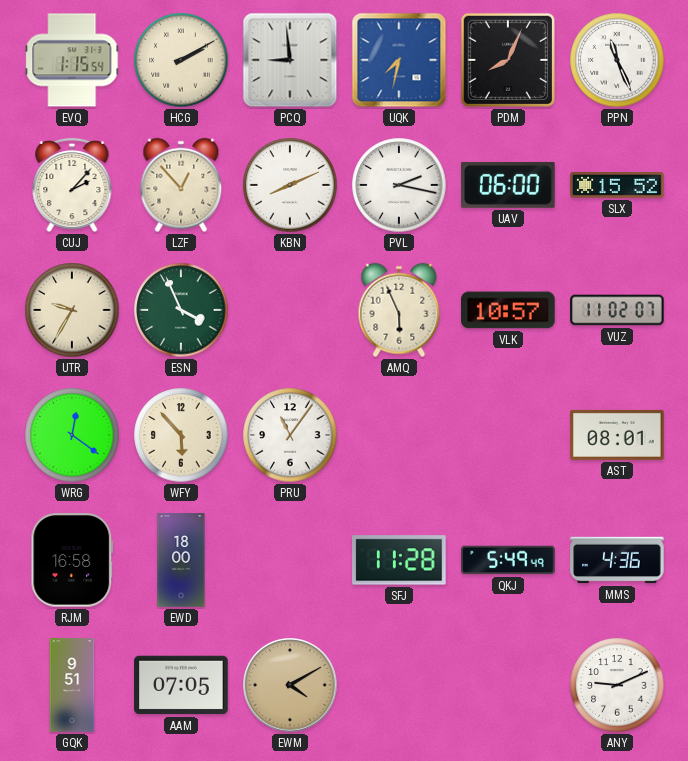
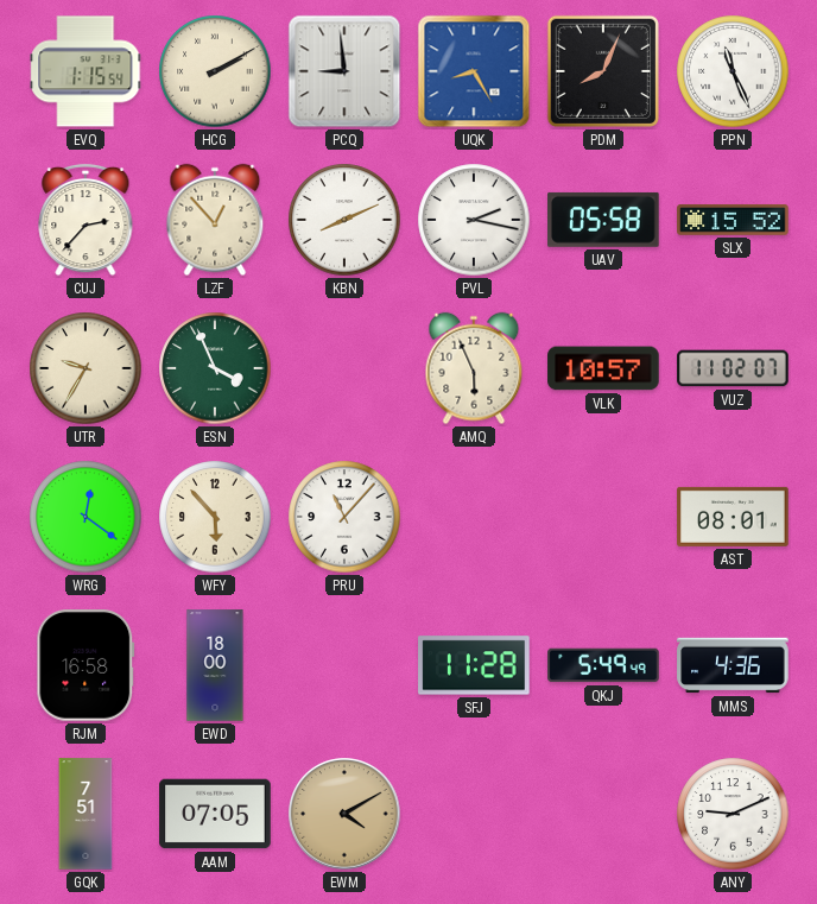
UQK: 7:32 -> 8:25
CUJ: 2:07 -> 2:37
UAV: 06:00 -> 05:58
PRU: 11:06 -> 11:07
GQK: 9:51 -> 7:51
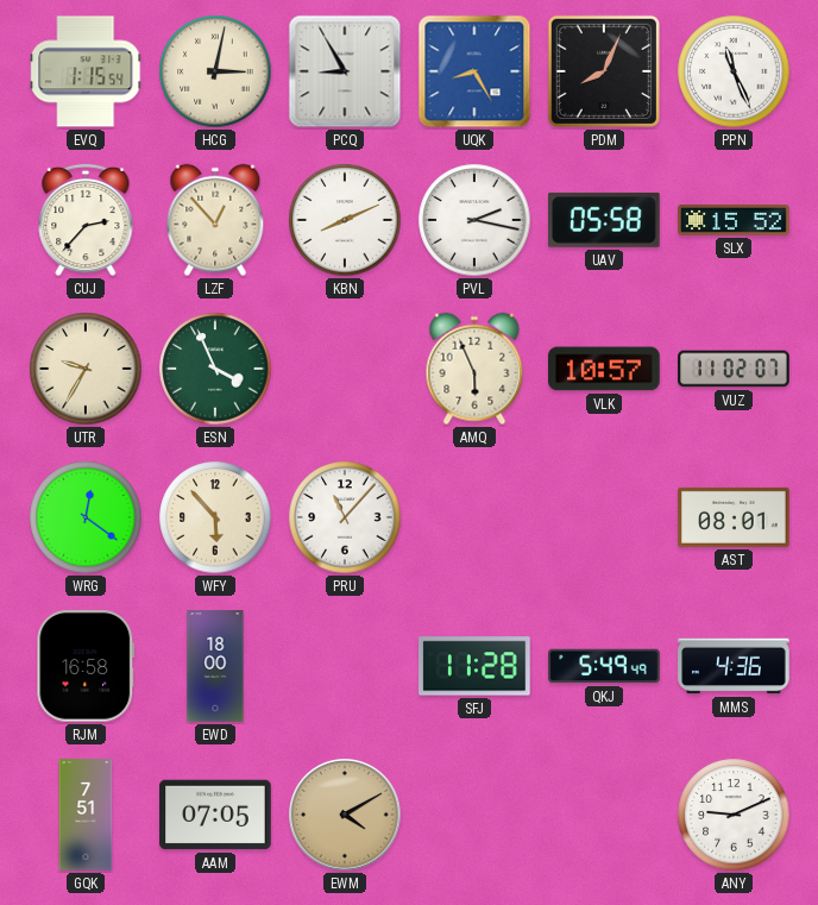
HCG: 2:10 -> 3:02
PCQ: 8:59 -> 8:55
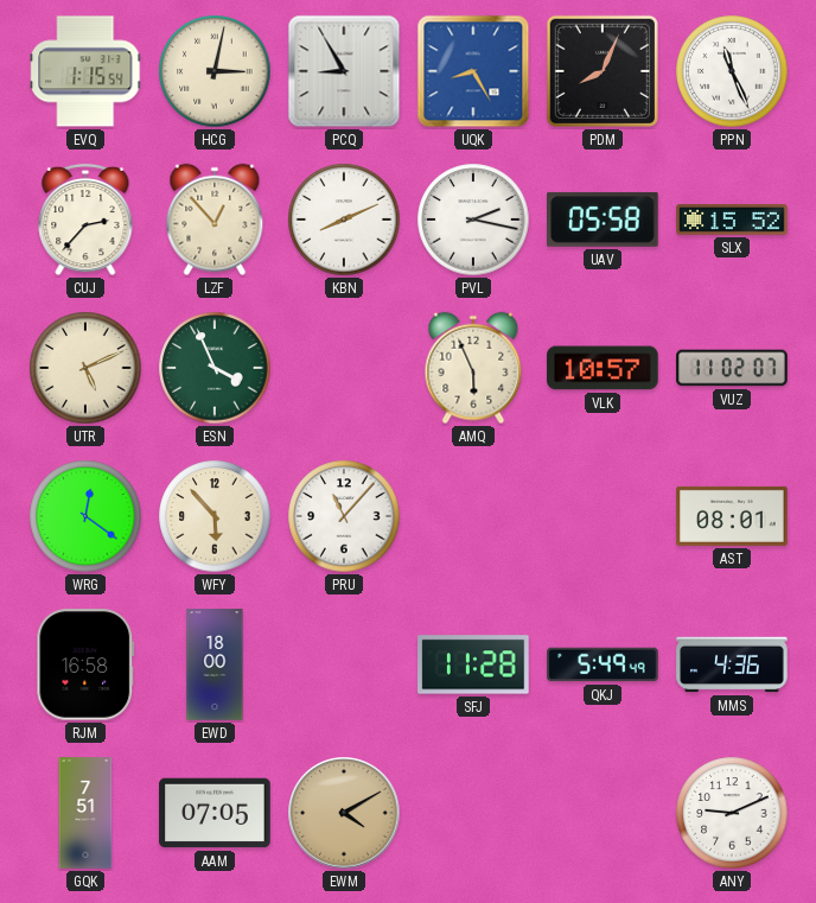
UTR: 9:35 -> 5:11
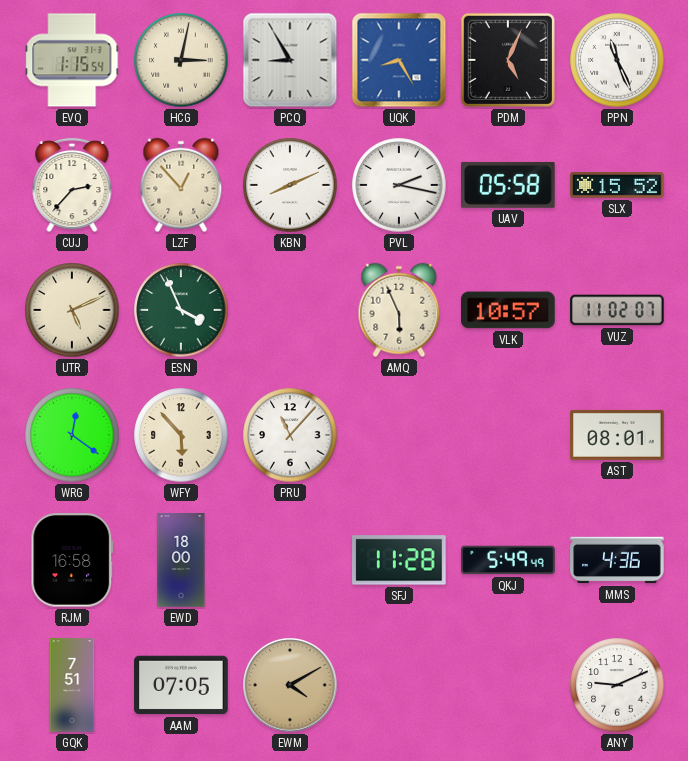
PDM: 8:04 -> 5:04
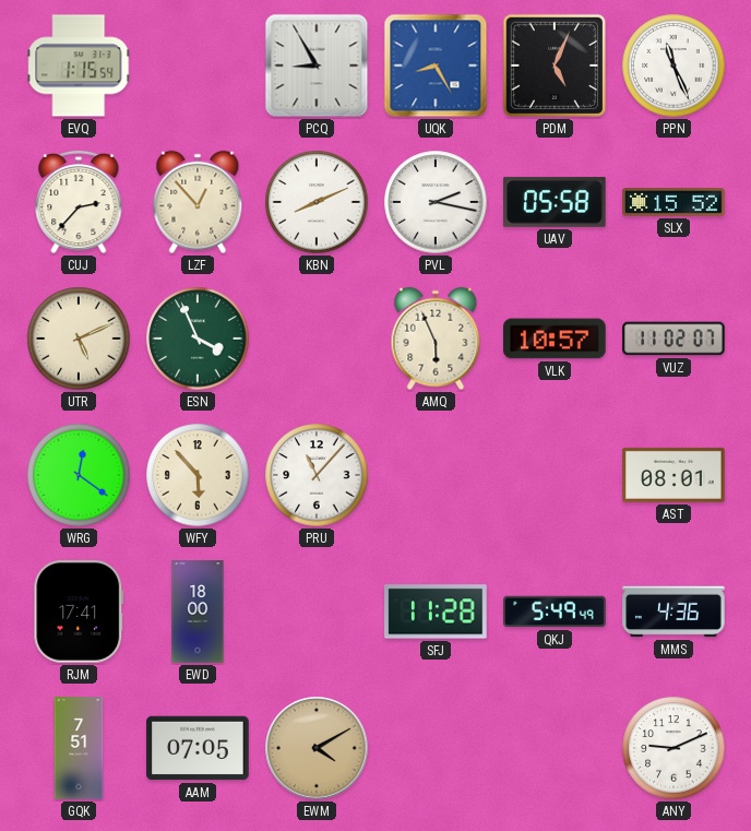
HCG: 3:02 -> none
RJM: 16:58 -> 17:41
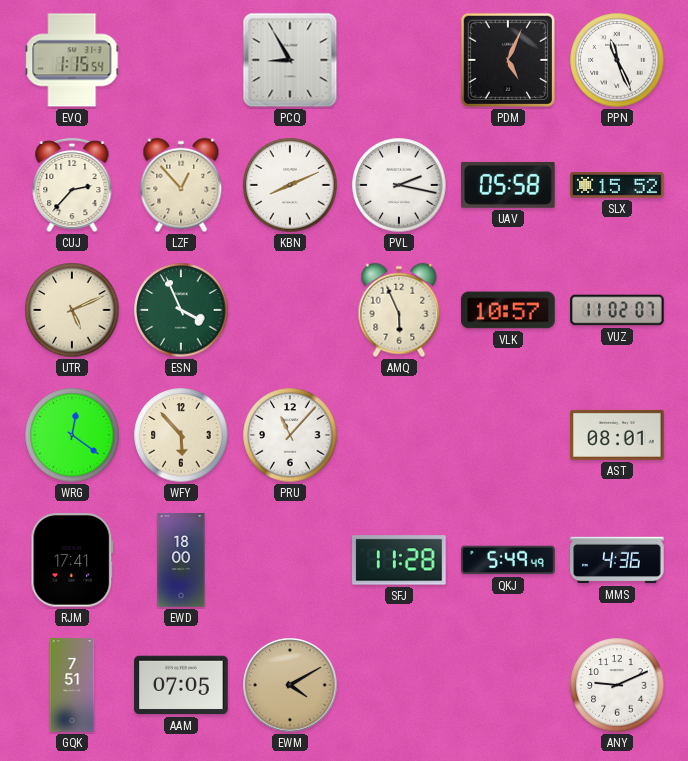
UQK: 8:25 -> none
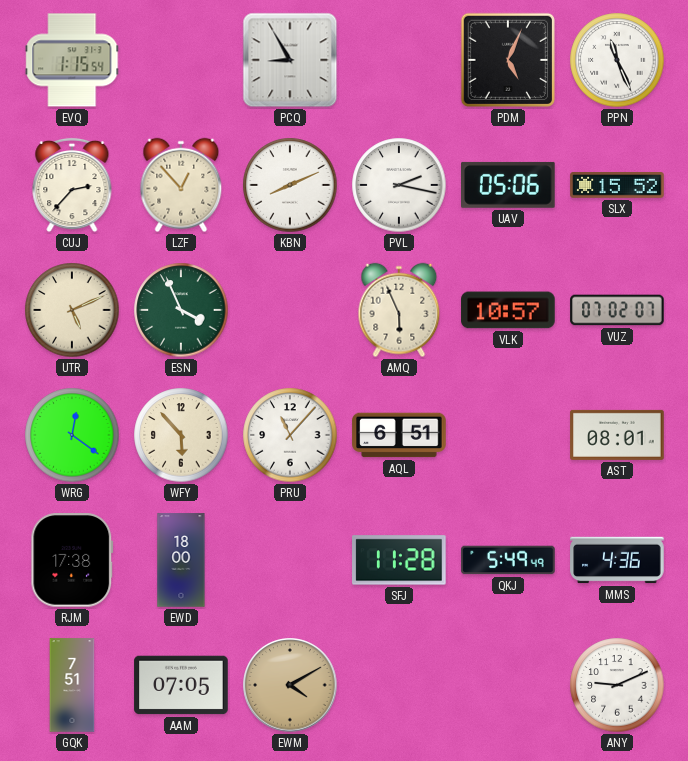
UAV: 05:58 -> 05:06
VUZ: 11:02 -> 07:02
AQL: none -> 6:51
RJM: 17:41 -> 17:38
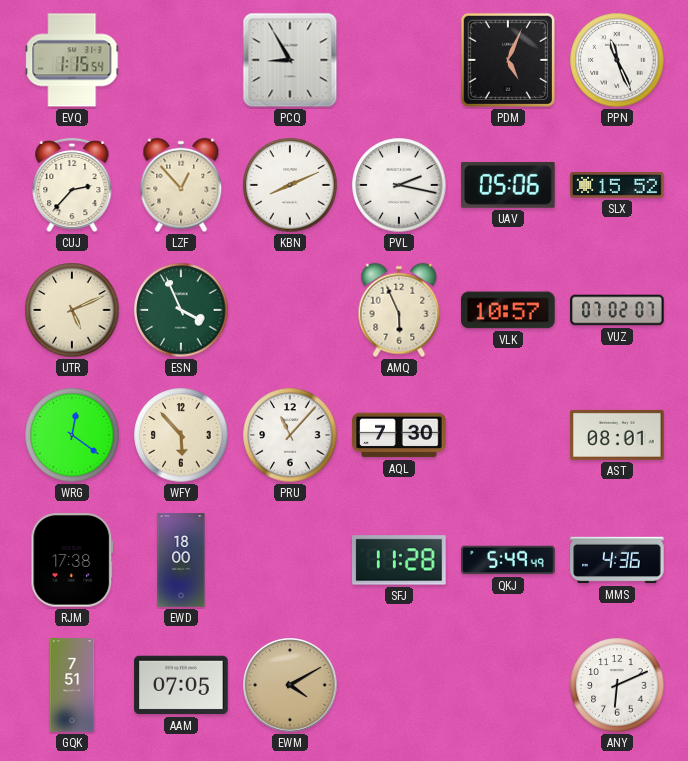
AQL: 6:51 -> 7:30
ANY: 9:11 -> 6:11
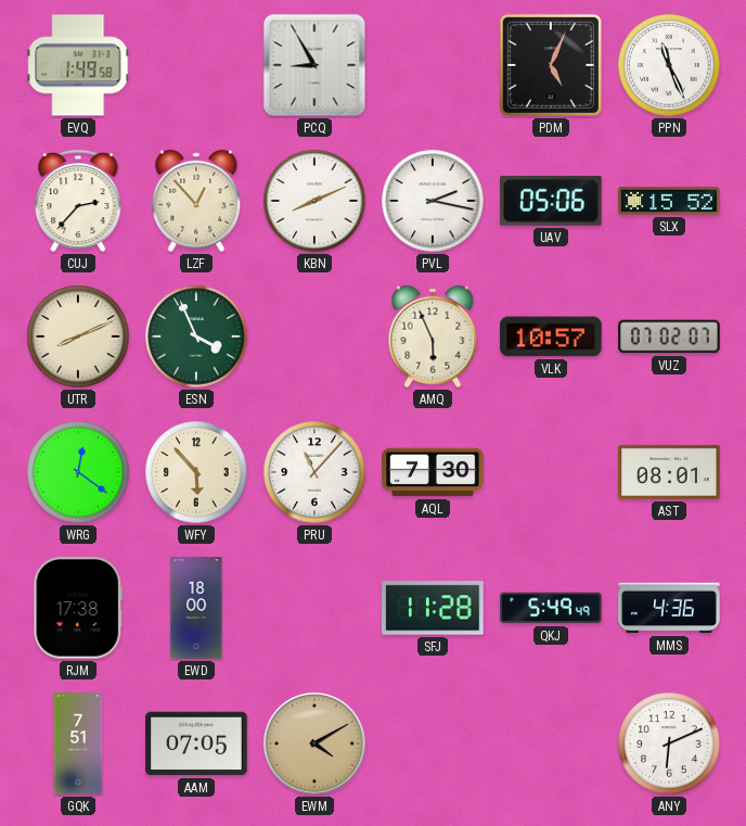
EVQ: 1:15 -> 1:49
UTR: 5:11 -> 8:11
